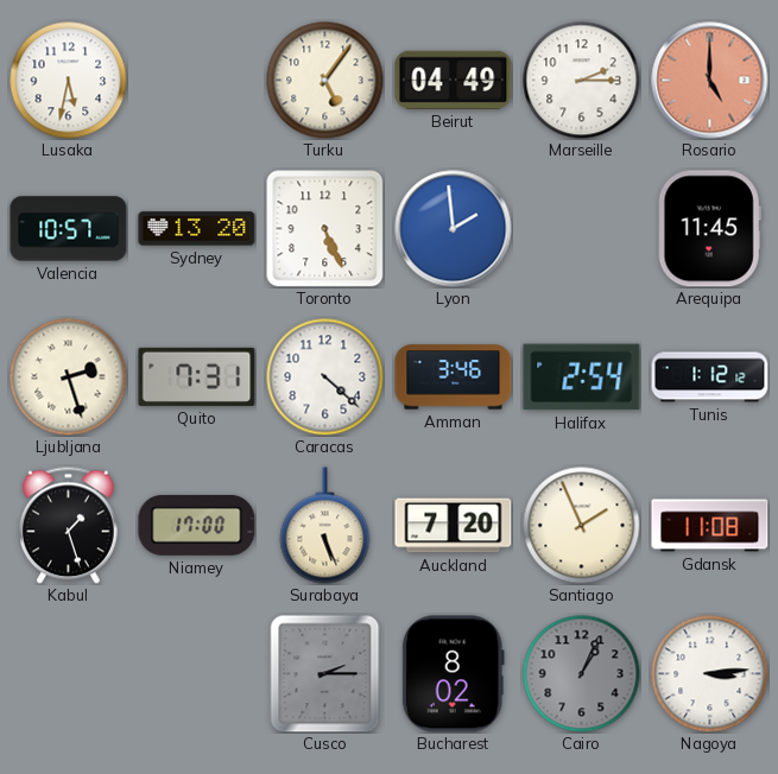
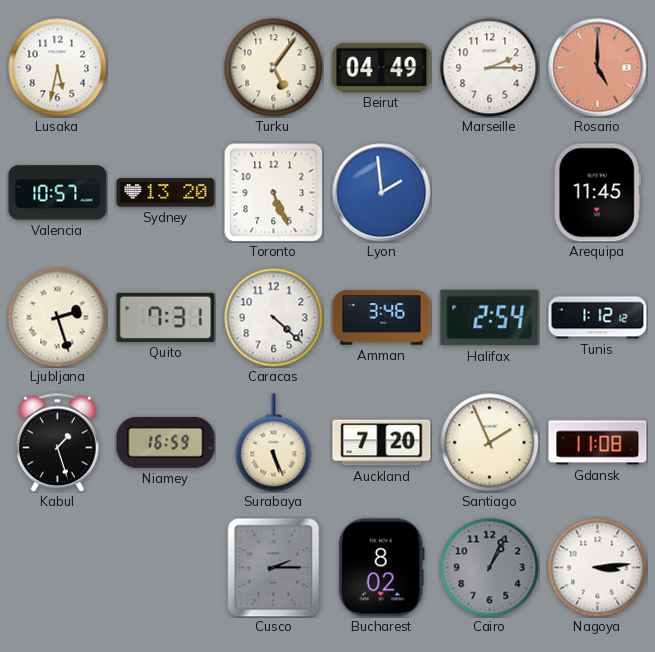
Niamey: 17:00 -> 16:59
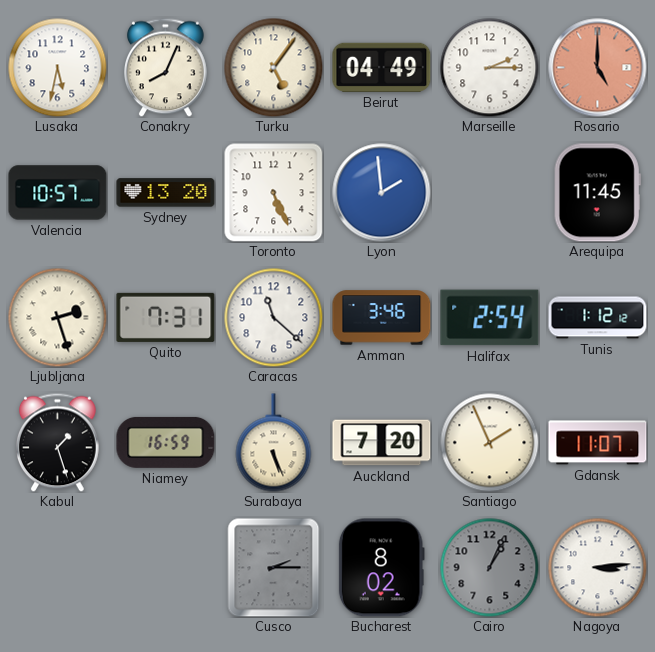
Conakry: none -> 8:04
Caracas: 4:22 -> 11:22
Gdansk: 11:08 -> 11:07
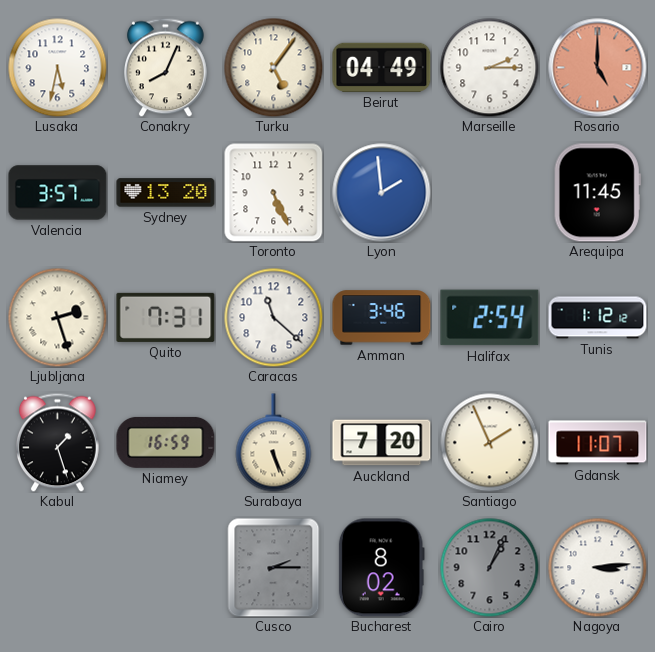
Valencia: 10:57 -> 3:57
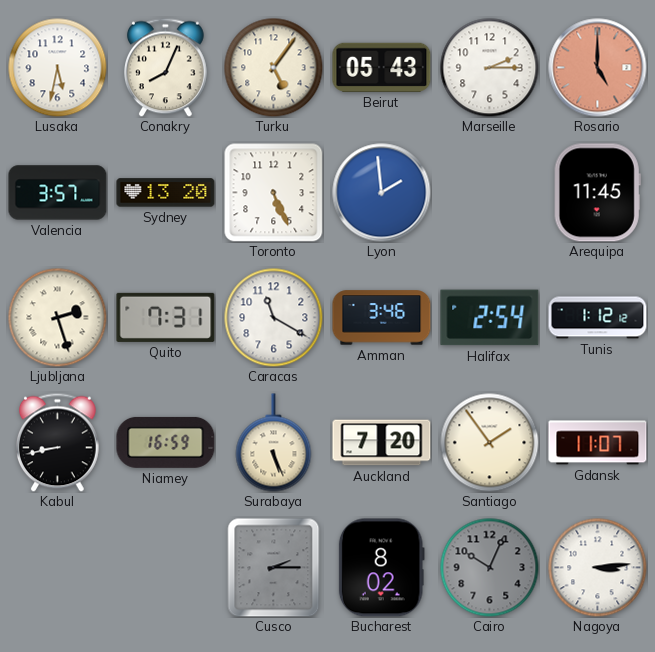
Beirut: 04:49 -> 05:43
Caracas: 11:22 -> 11:20
Kabul: 1:27 -> 8:43
Santiago: 1:56 -> 1:54
Cairo: 1:04 -> 10:04
